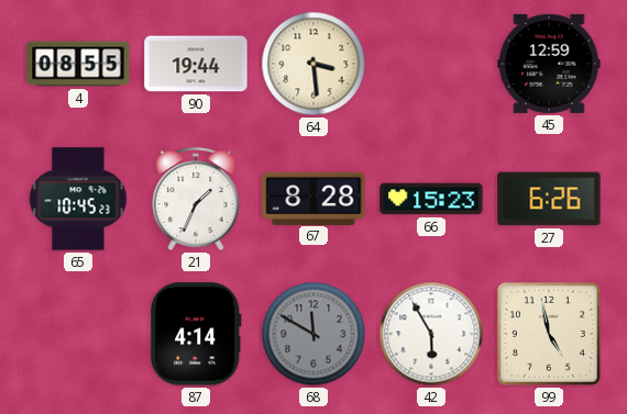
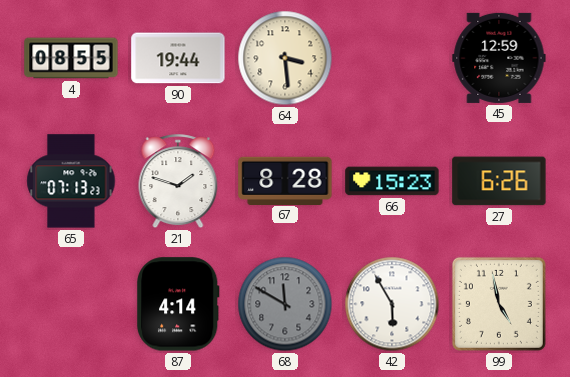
65: 10:45 -> 07:13
21: 1:34 -> 1:48
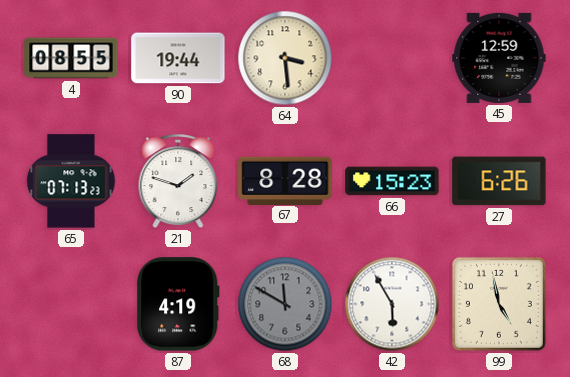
87: 4:14 -> 4:19
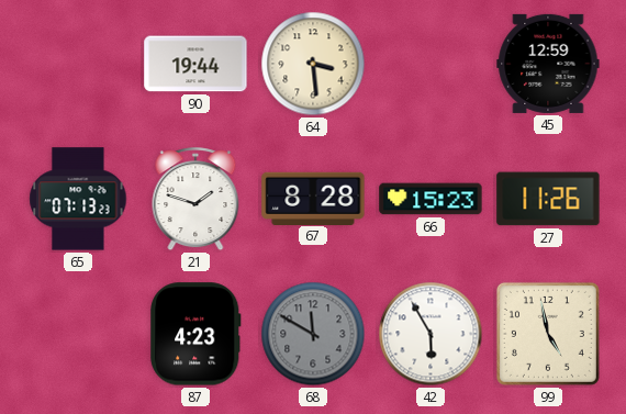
4: 08:55 -> none
27: 6:26 -> 11:26
87: 4:19 -> 4:23
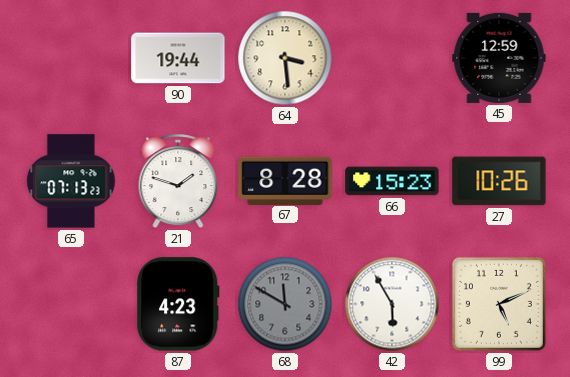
27: 11:26 -> 10:26
99: 4:58 -> 5:11
